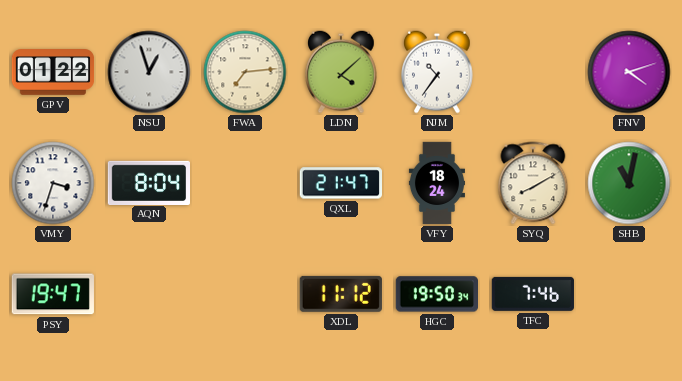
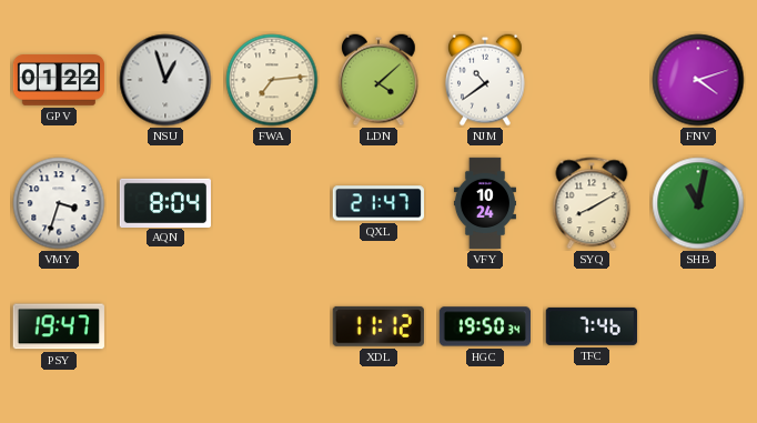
NJM: 10:36 -> 10:39
VFY: 18:24 -> 10:24
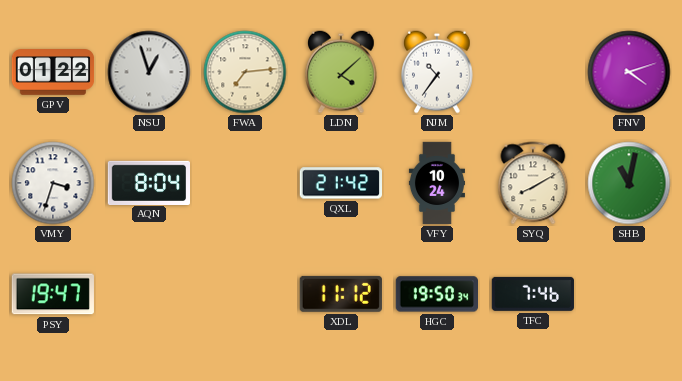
NJM: 10:39 -> 10:36
QXL: 21:47 -> 21:42
